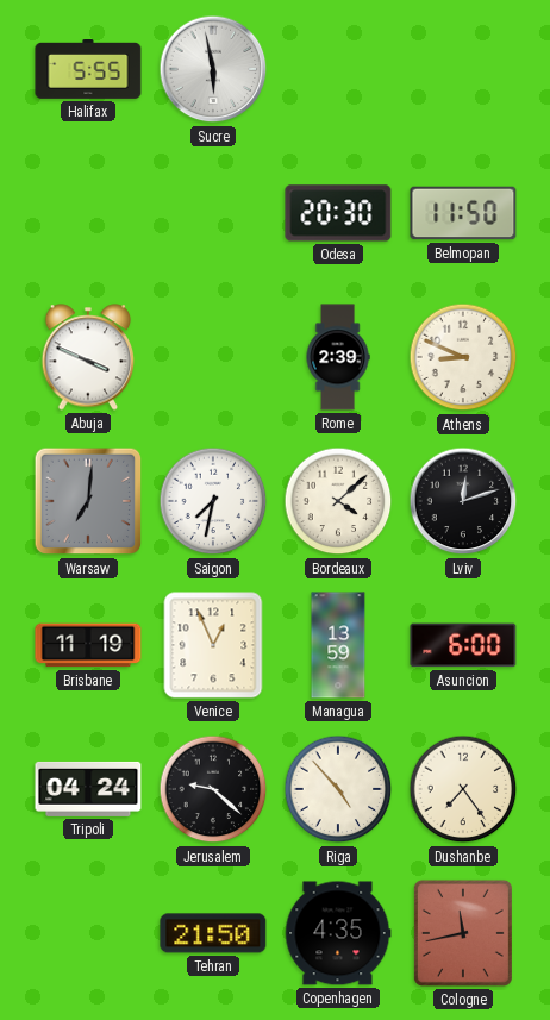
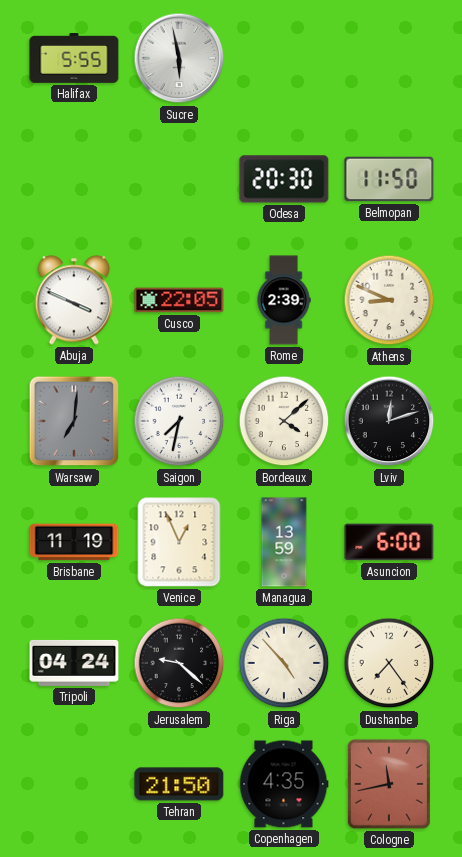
Cusco: none -> 22:05
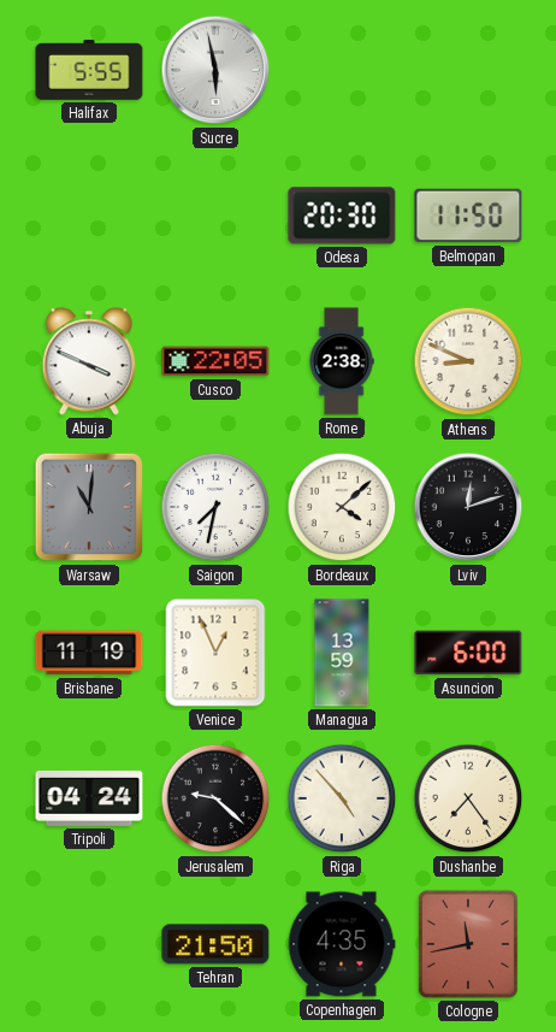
Rome: 2:39 -> 2:38
Warsaw: 7:01 -> 11:01
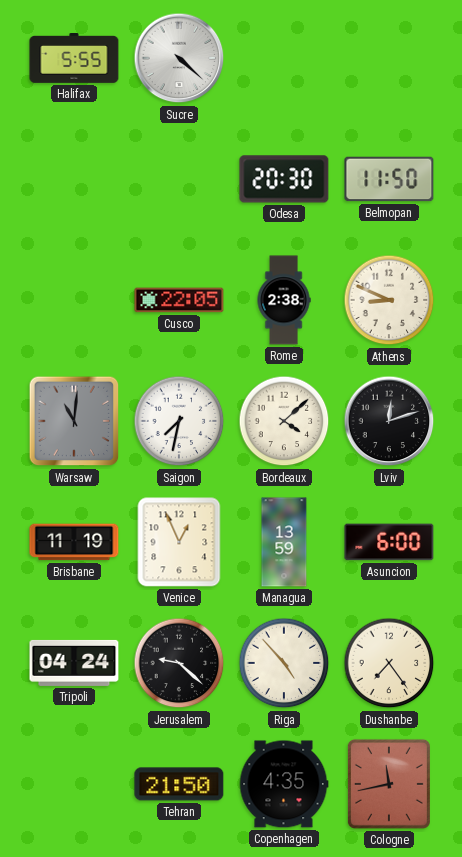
Sucre: 5:58 -> 4:22
Abuja: 3:49 -> none
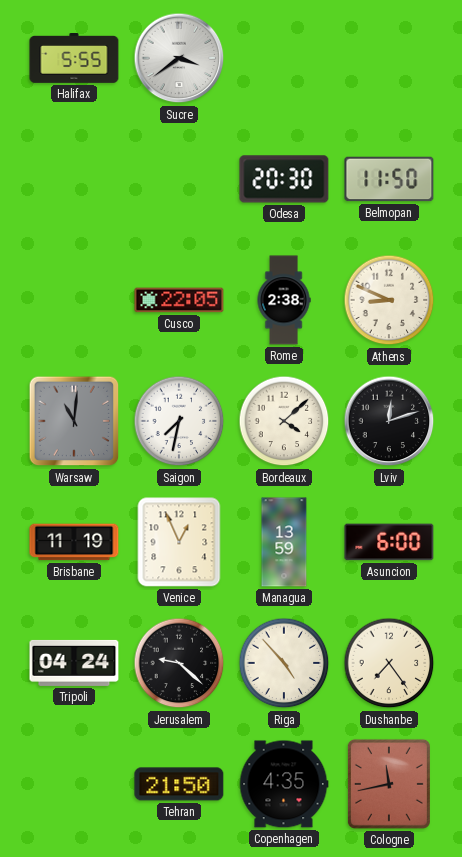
Sucre: 4:22 -> 3:39
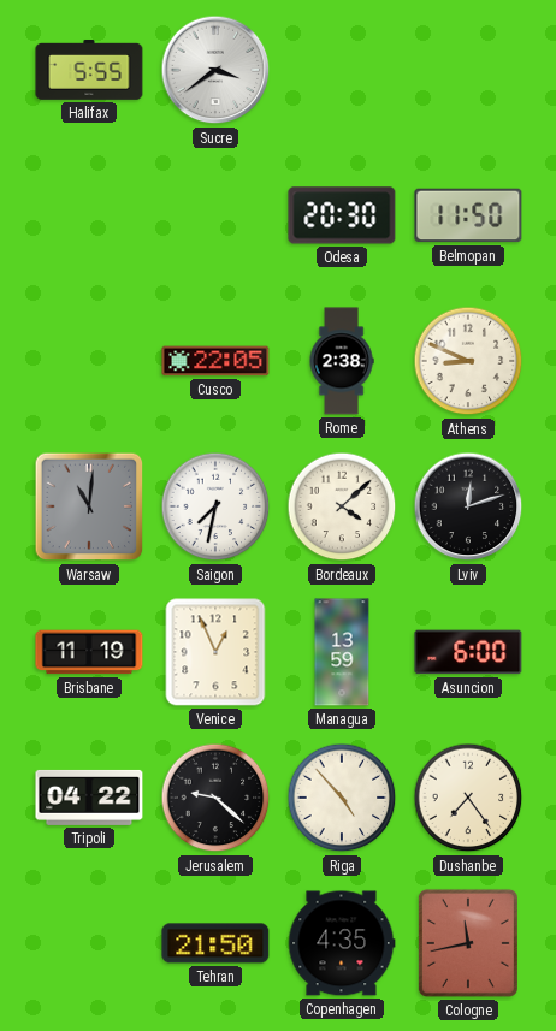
Tripoli: 04:24 -> 04:22
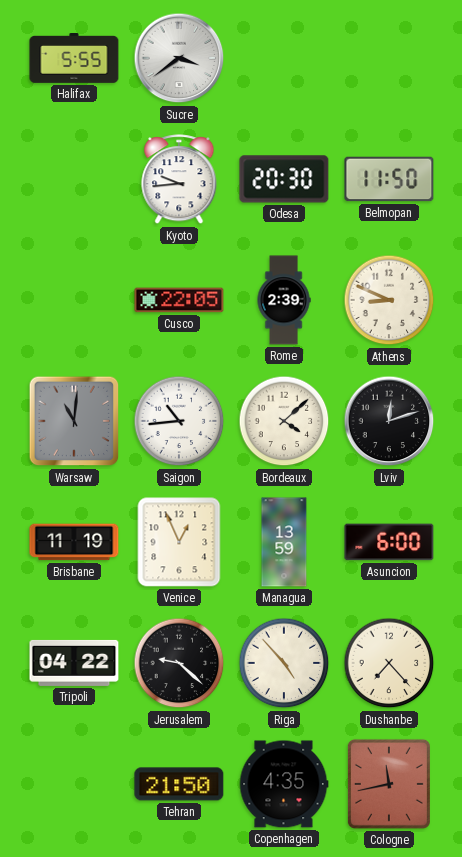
Kyoto: none -> 9:44
Rome: 2:38 -> 2:39
Saigon: 7:32 -> 10:44
Dushanbe: 7:24 -> 7:23
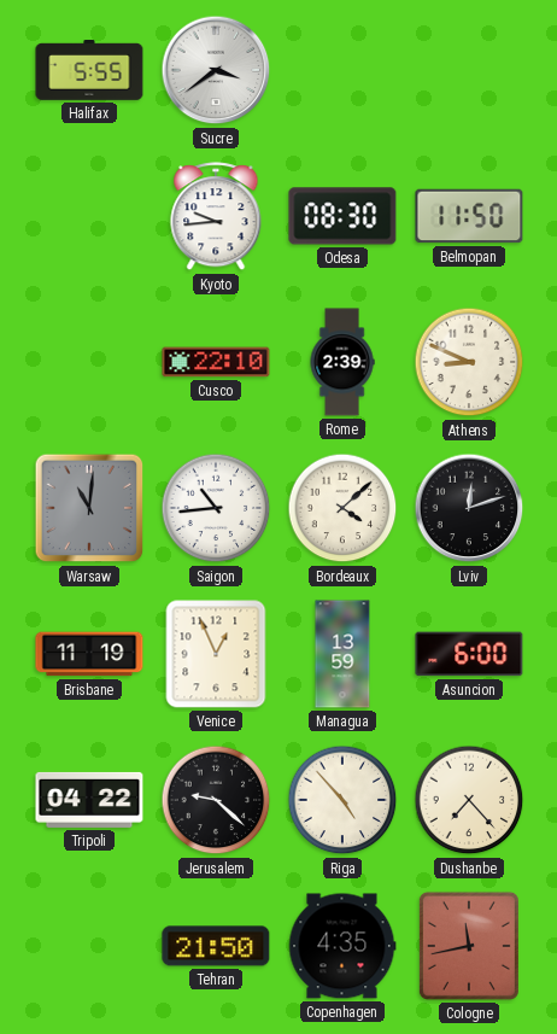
Odesa: 20:30 -> 08:30
Cusco: 22:05 -> 22:10
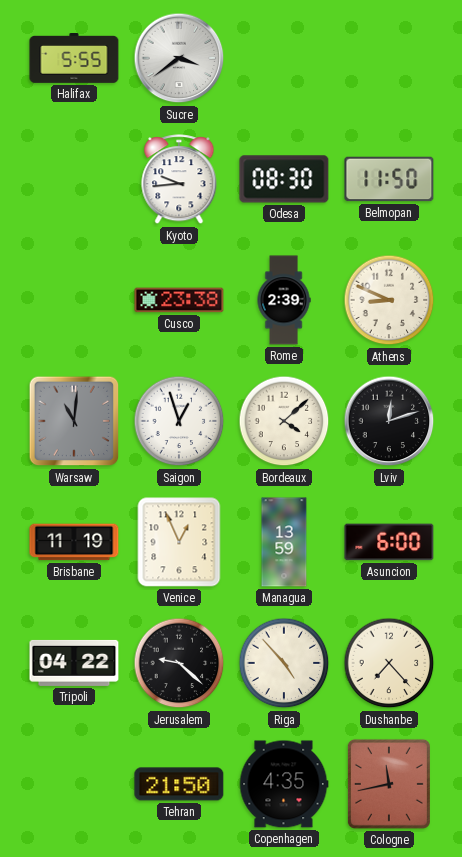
Cusco: 22:10 -> 23:38
Saigon: 10:44 -> 12:57
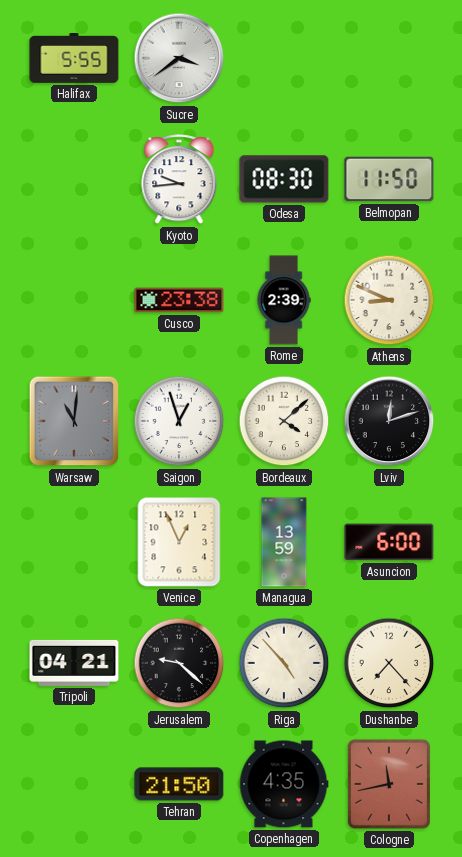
Brisbane: 11:19 -> none
Tripoli: 04:22 -> 04:21
